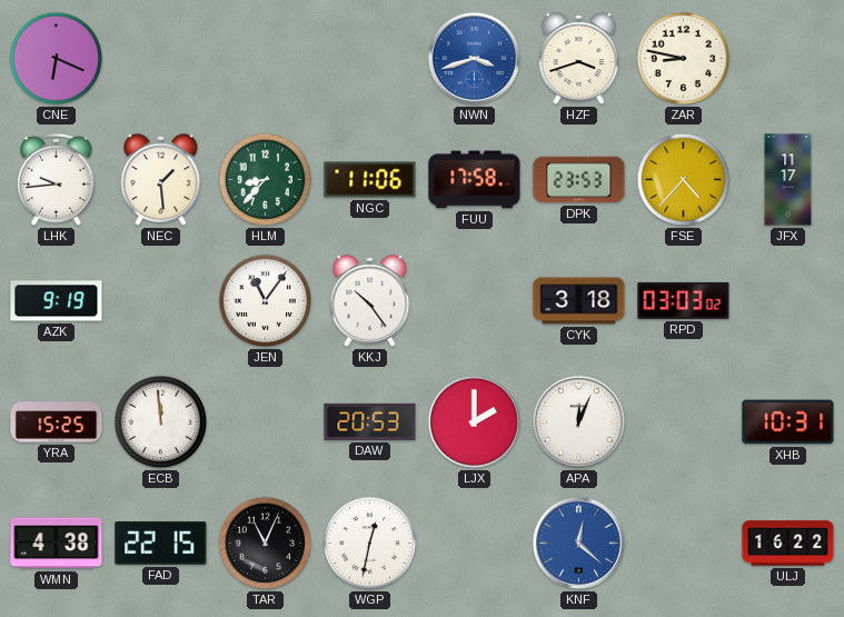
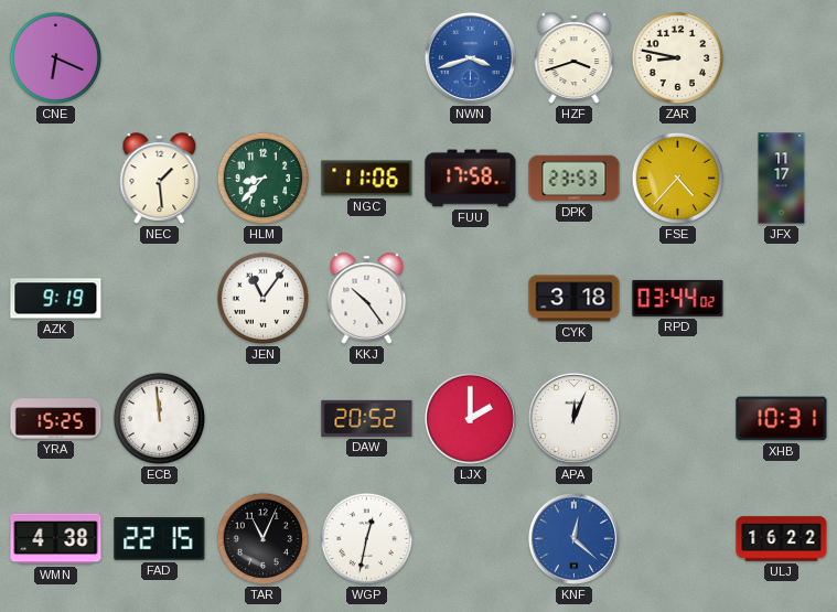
LHK: 9:44 -> none
RPD: 03:03 -> 03:44
DAW: 20:53 -> 20:52
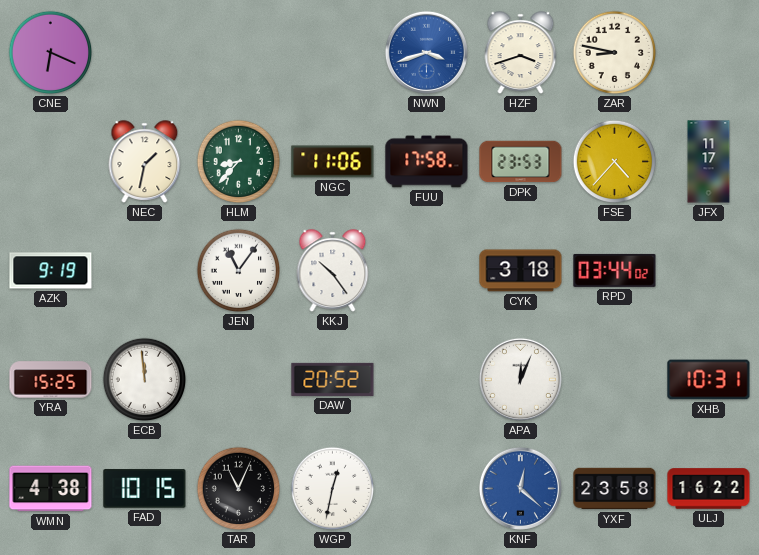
NEC: 1:29 -> 1:32
LJX: 2:00 -> none
FAD: 22:15 -> 10:15
YXF: none -> 23:58
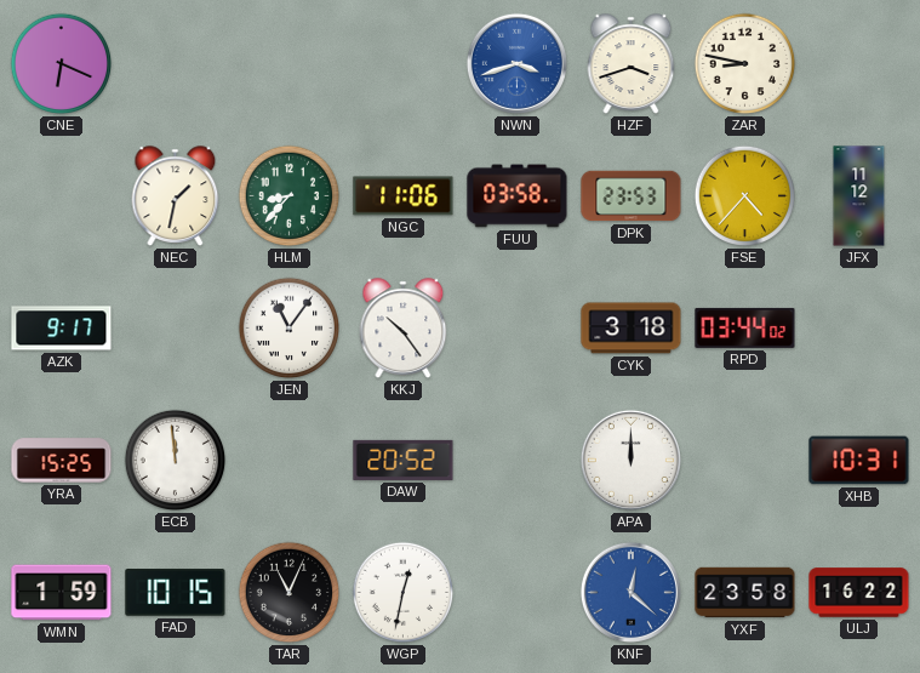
FUU: 17:58 -> 03:58
JFX: 11:17 -> 11:12
AZK: 9:19 -> 9:17
APA: 12:04 -> 12:00
WMN: 4:38 -> 1:59
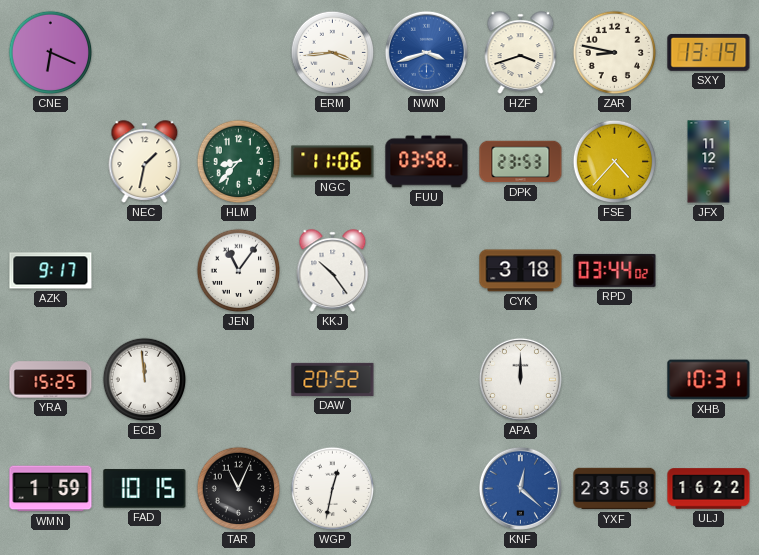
ERM: none -> 3:44
SXY: none -> 13:19
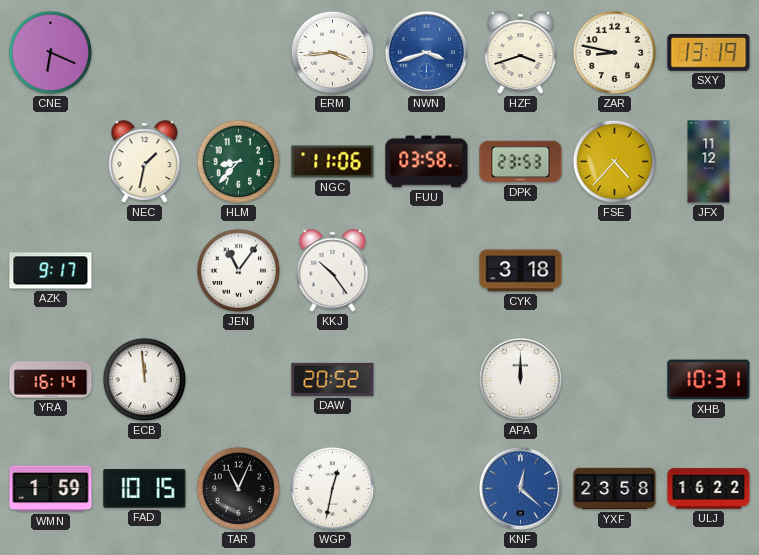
RPD: 03:44 -> none
YRA: 15:25 -> 16:14
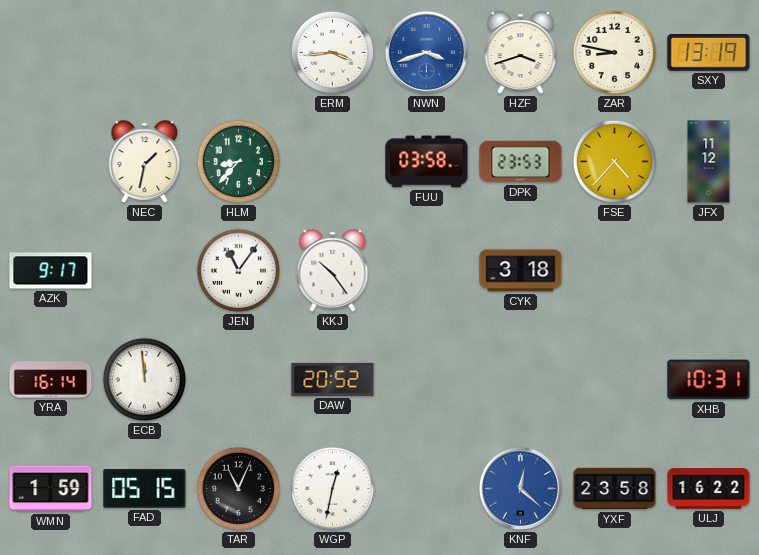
CNE: 6:19 -> none
NGC: 11:06 -> none
APA: 12:00 -> none
FAD: 10:15 -> 05:15
